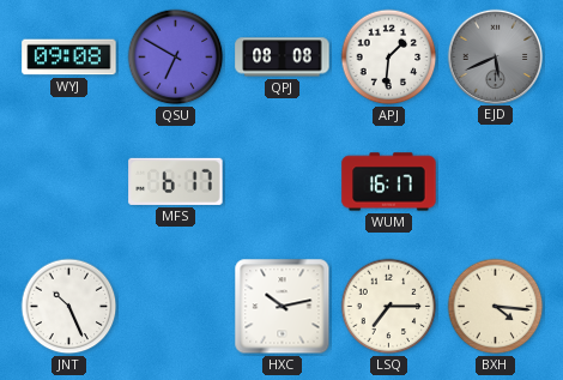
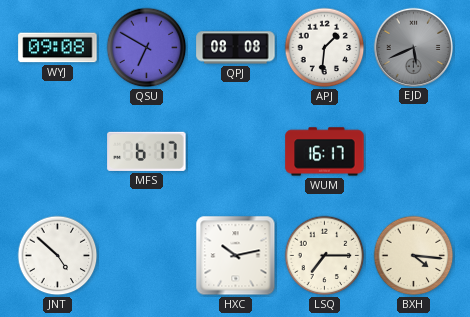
JNT: 10:26 -> 4:52
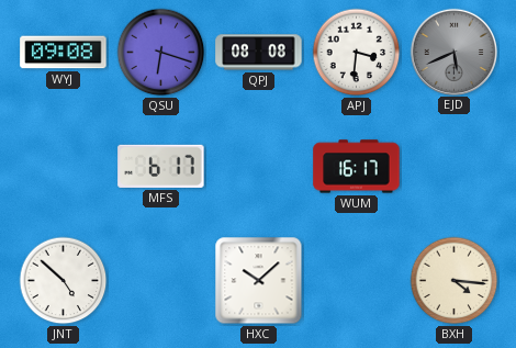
QSU: 6:50 -> 6:18
APJ: 1:31 -> 3:31
HXC: 10:13 -> 10:08
LSQ: 7:15 -> none
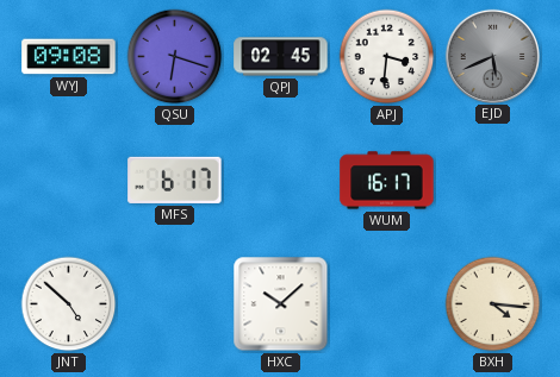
QPJ: 08:08 -> 02:45
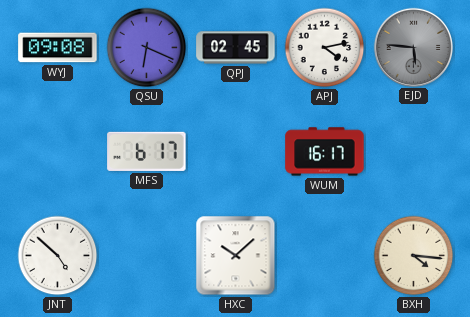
QSU: 6:18 -> 6:19
APJ: 3:31 -> 4:13
EJD: 5:41 -> 5:46
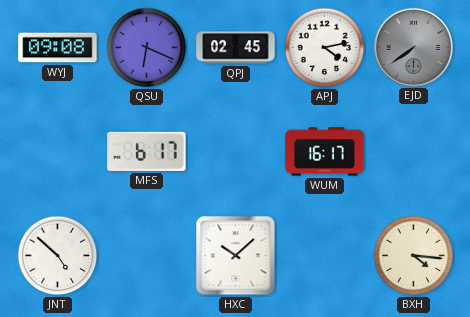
EJD: 5:46 -> 7:39
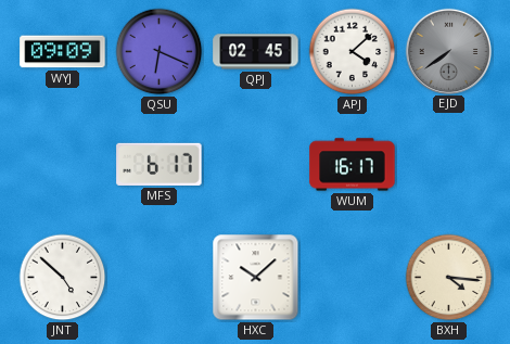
WYJ: 09:08 -> 09:09
APJ: 4:13 -> 4:08
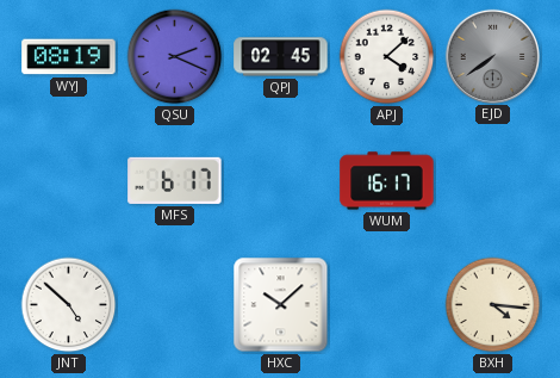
WYJ: 09:09 -> 08:19
QSU: 6:19 -> 2:19
